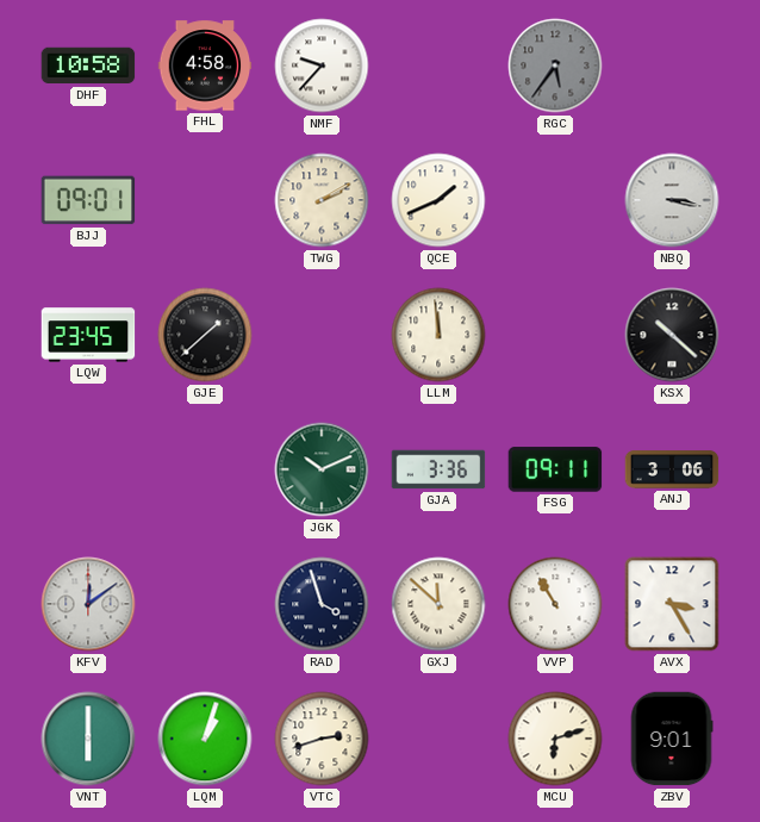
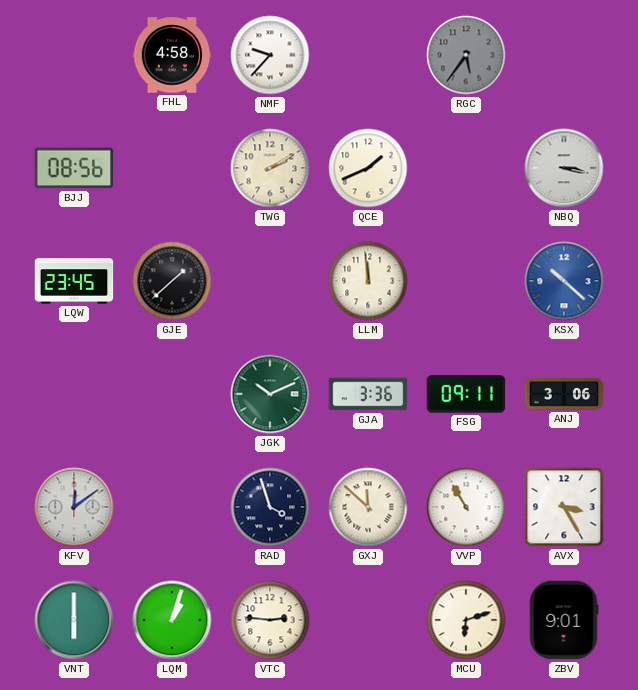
DHF: 10:58 -> none
BJJ: 09:01 -> 08:56
KSX dial: black -> blue
VTC: 2:42 -> 2:46
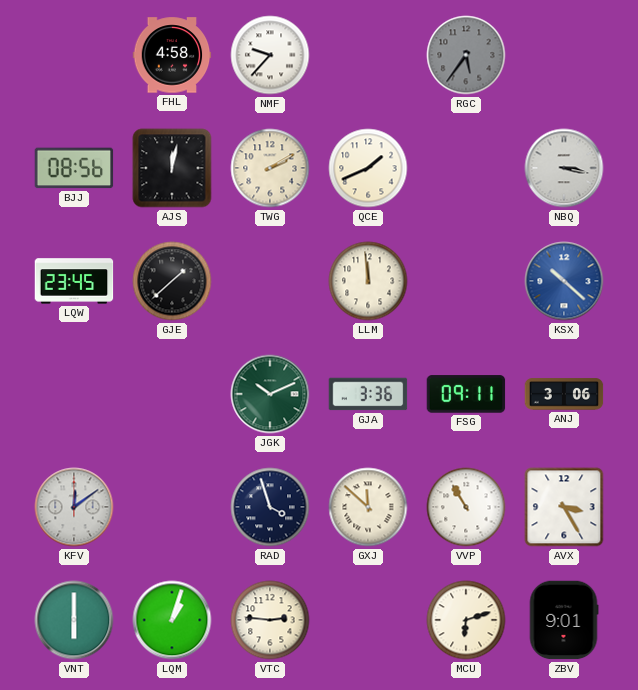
AJS: none -> 12:02
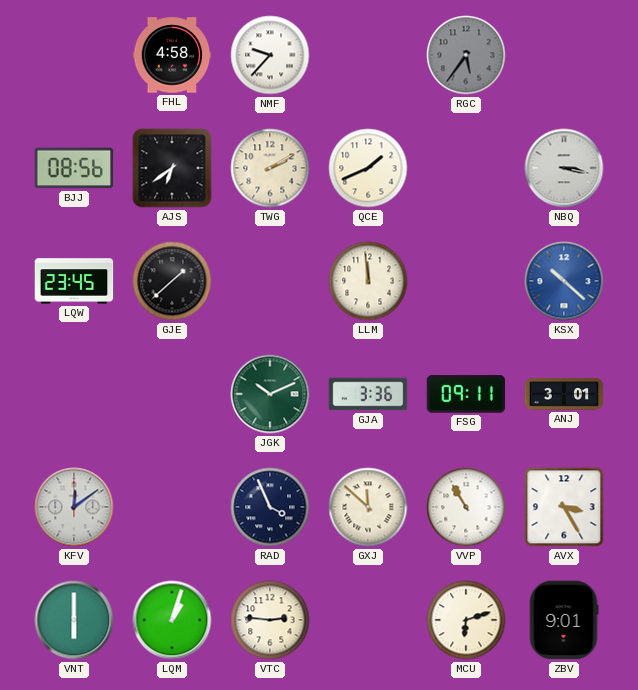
AJS: 12:02 -> 6:39
ANJ: 3:06 -> 3:01
RAD: 3:57 -> 3:56
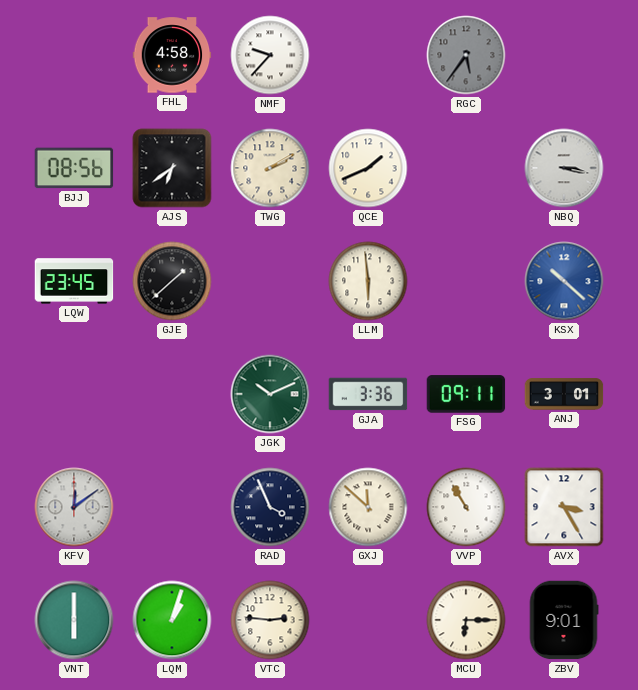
LLM: 11:59 -> 5:59
MCU: 6:12 -> 6:15
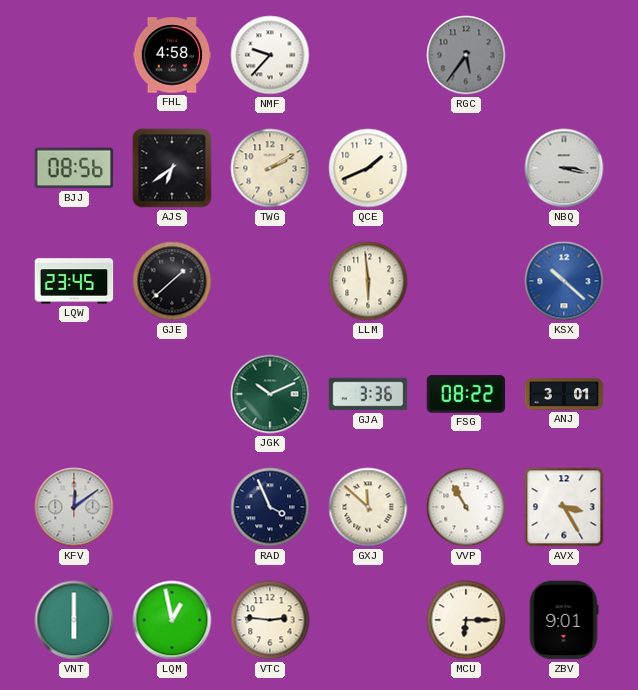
FSG: 09:11 -> 08:22
LQM: 1:03 -> 12:58
